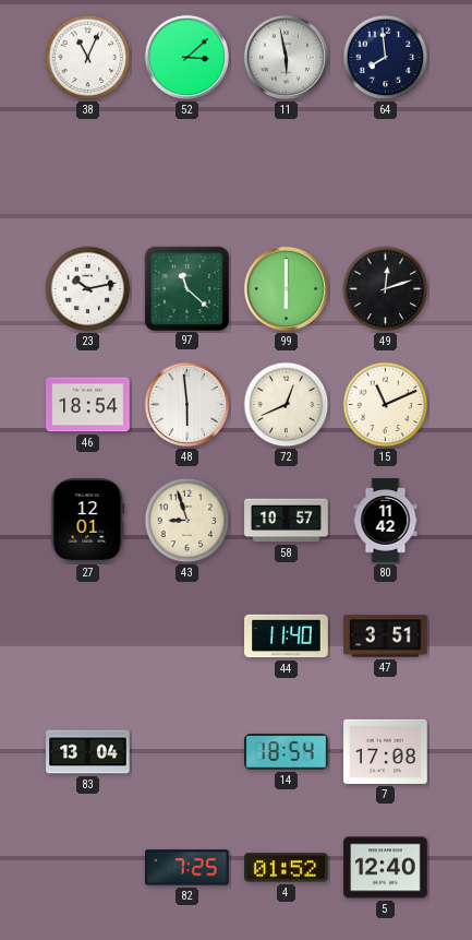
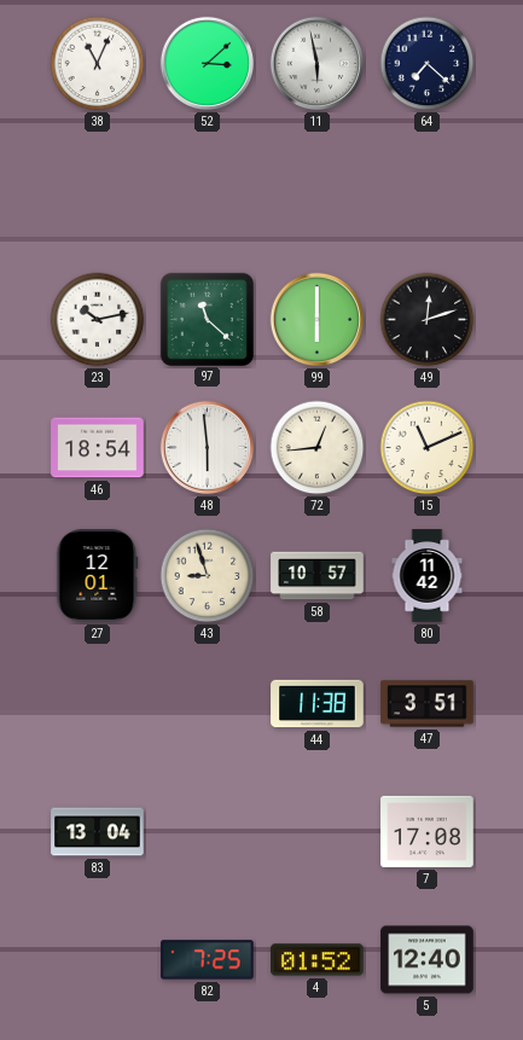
64: 7:59 -> 7:22
72: 12:41 -> 12:44
44: 11:40 -> 11:38
14: 18:54 -> none
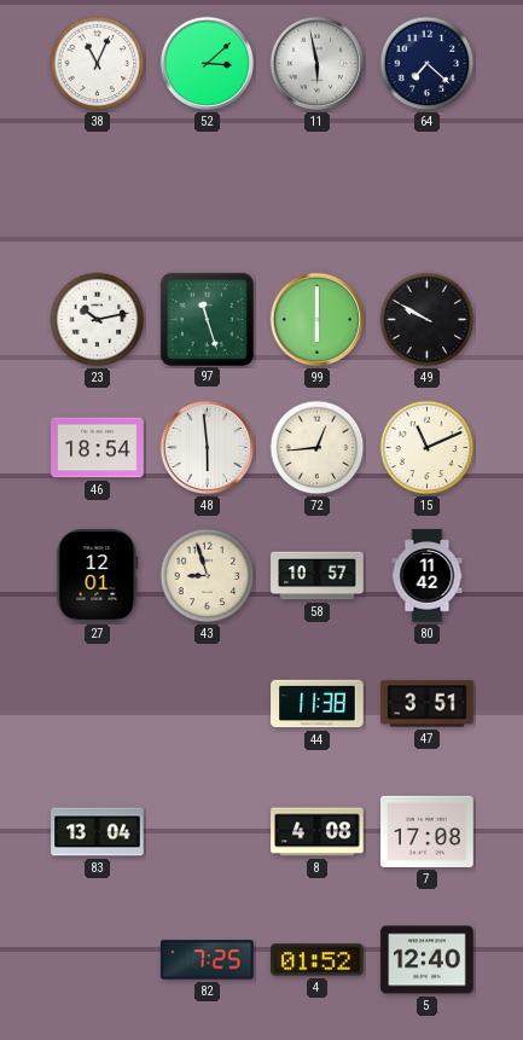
97: 11:22 -> 11:27
49: 12:12 -> 9:50
8: none -> 4:08
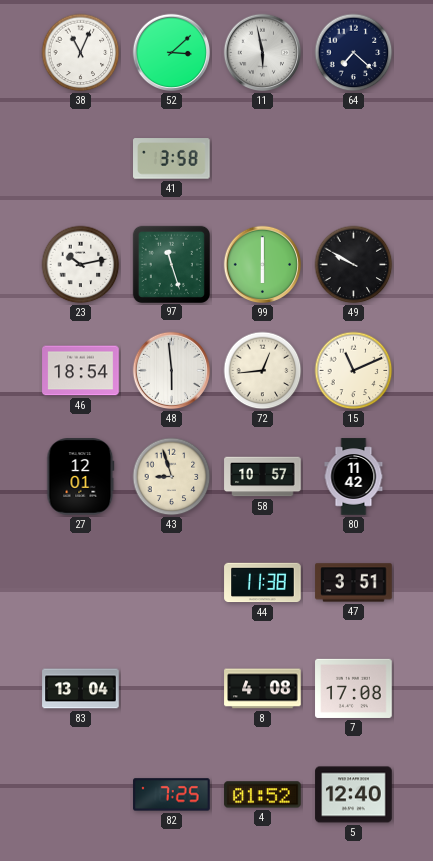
41: none -> 3:58
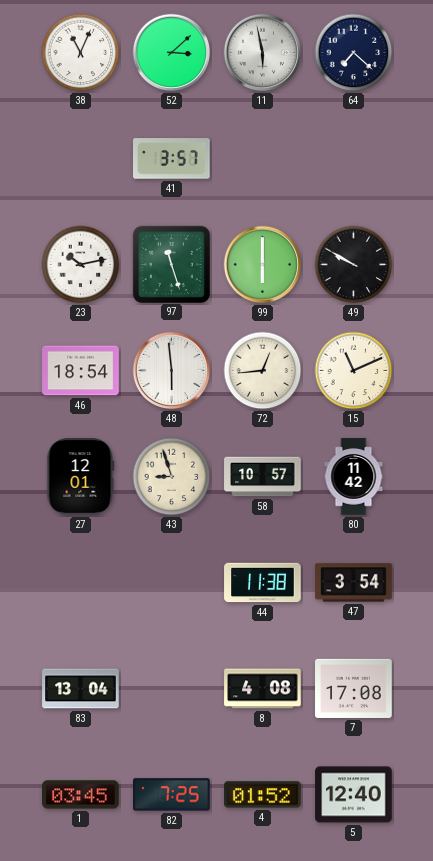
41: 3:58 -> 3:57
47: 3:51 -> 3:54
1: none -> 03:45
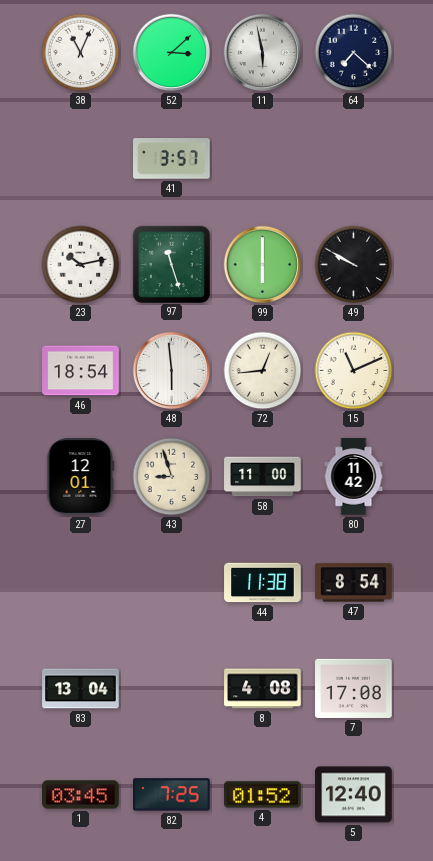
58: 10:57 -> 11:00
47: 3:54 -> 8:54
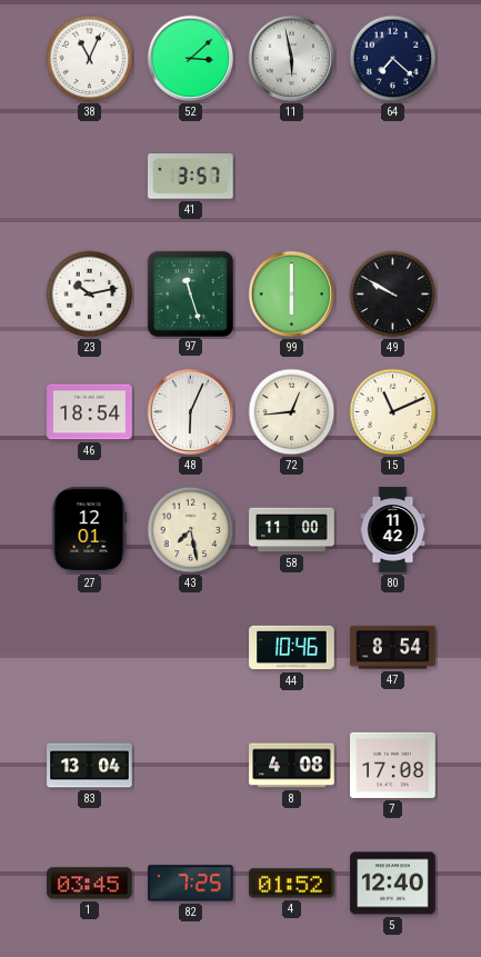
48: 5:59 -> 6:04
43: 8:57 -> 7:28
44: 11:38 -> 10:46
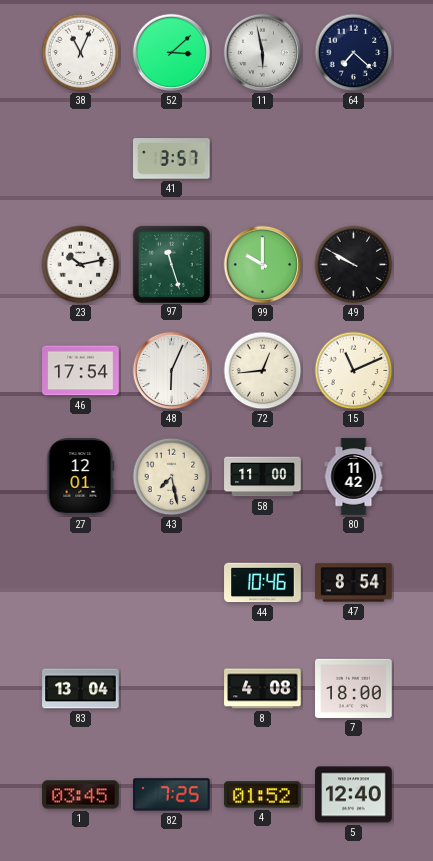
99: 6:00 -> 10:00
46: 18:54 -> 17:54
7: 17:08 -> 18:00
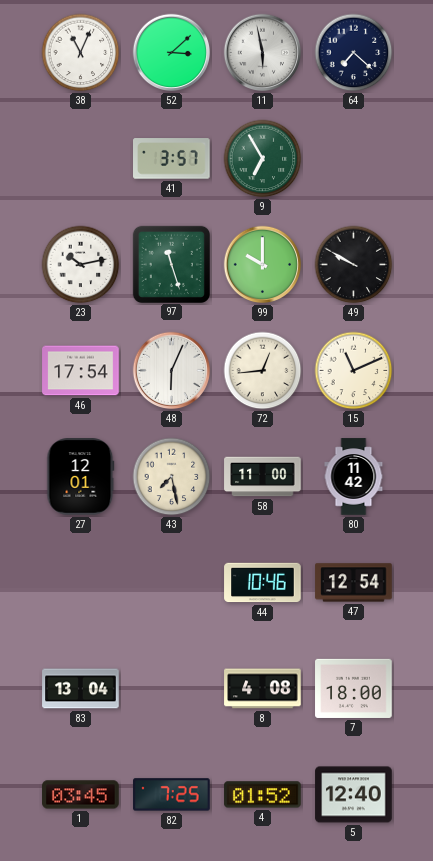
9: none -> 6:55
47: 8:54 -> 12:54
